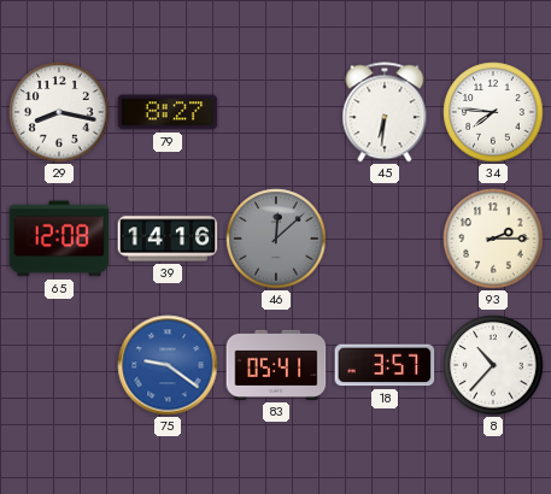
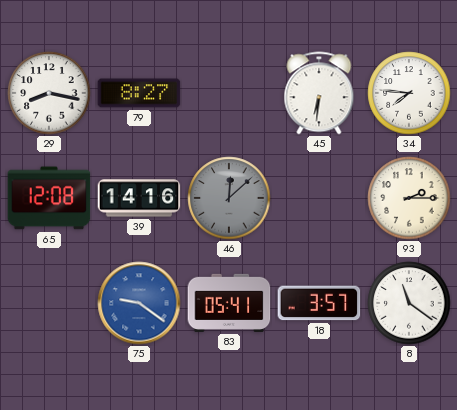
8: 10:37 -> 11:21
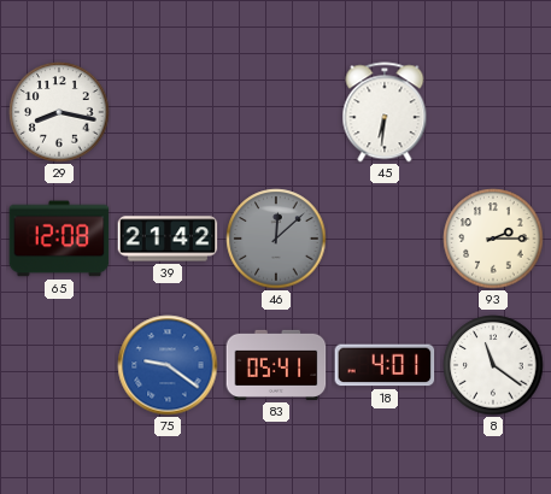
79: 8:27 -> none
34: 7:46 -> none
39: 14:16 -> 21:42
18: 3:57 -> 4:01
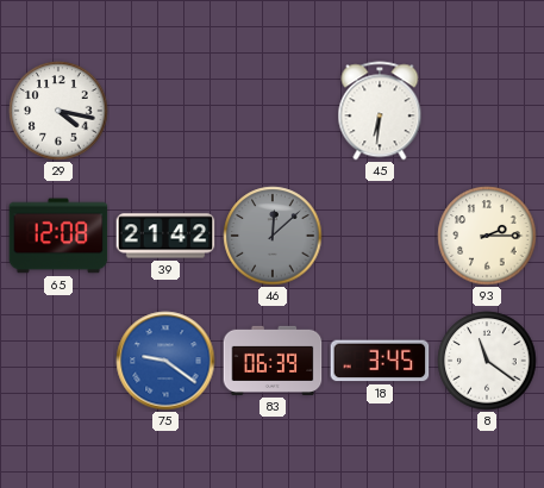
29: 8:17 -> 4:17
83: 05:41 -> 06:39
18: 4:01 -> 3:45
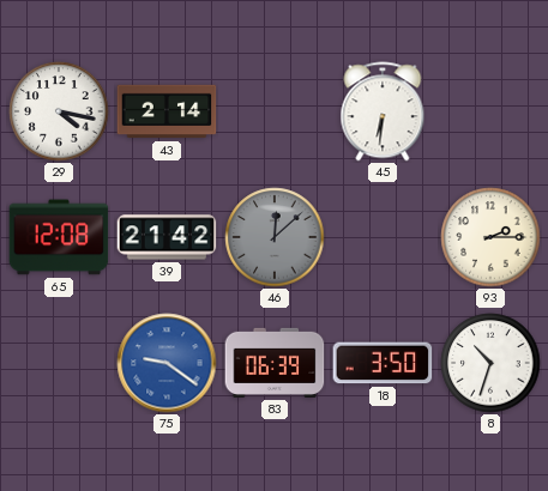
43: none -> 2:14
18: 3:45 -> 3:50
8: 11:21 -> 10:33
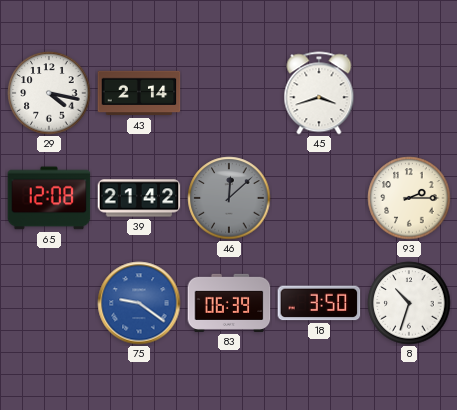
45: 6:31 -> 3:42
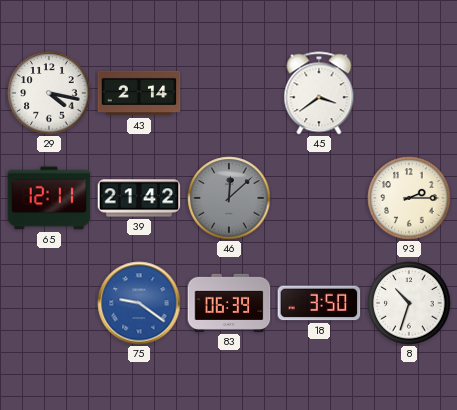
45: 3:42 -> 3:39
65: 12:08 -> 12:11
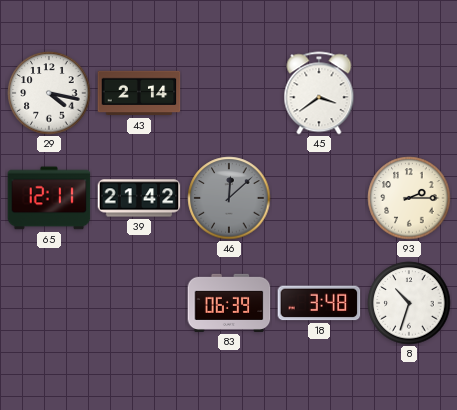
75: 9:21 -> none
18: 3:50 -> 3:48
